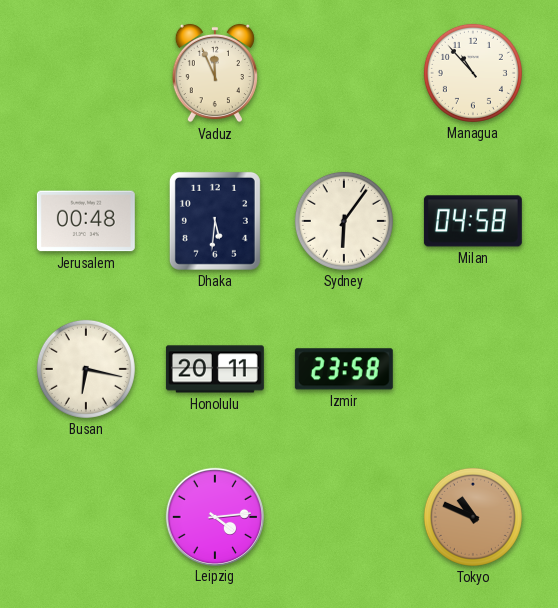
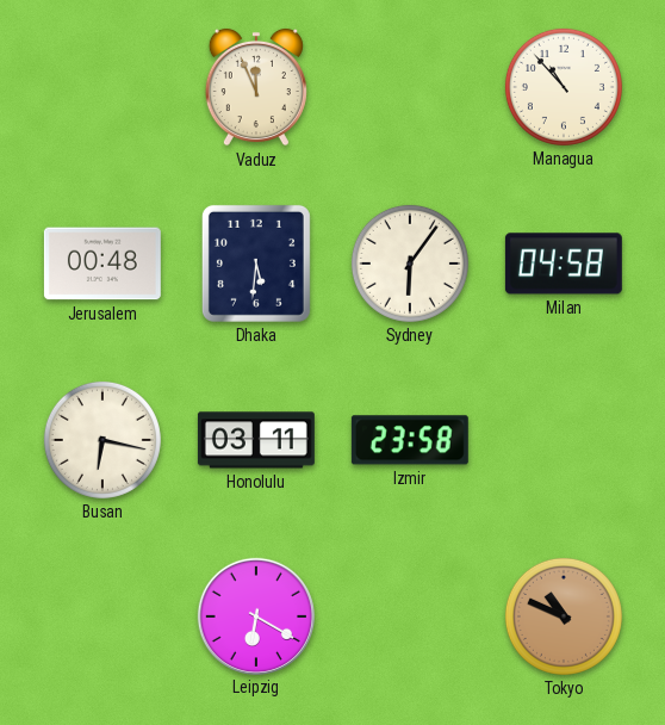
Honolulu: 20:11 -> 03:11
Leipzig: 4:14 -> 6:20
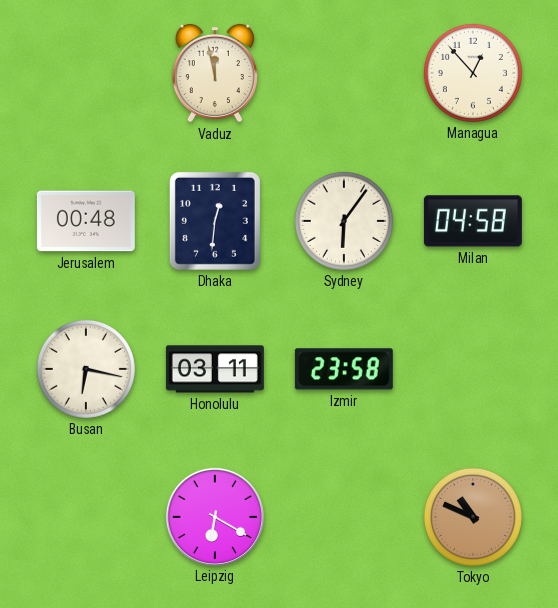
Vaduz: 11:56 -> 11:58
Managua: 10:53 -> 12:53
Dhaka: 5:31 -> 12:31
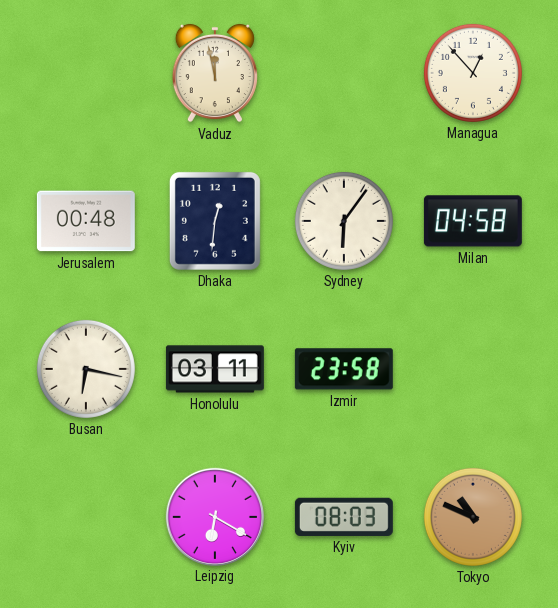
Kyiv: none -> 08:03
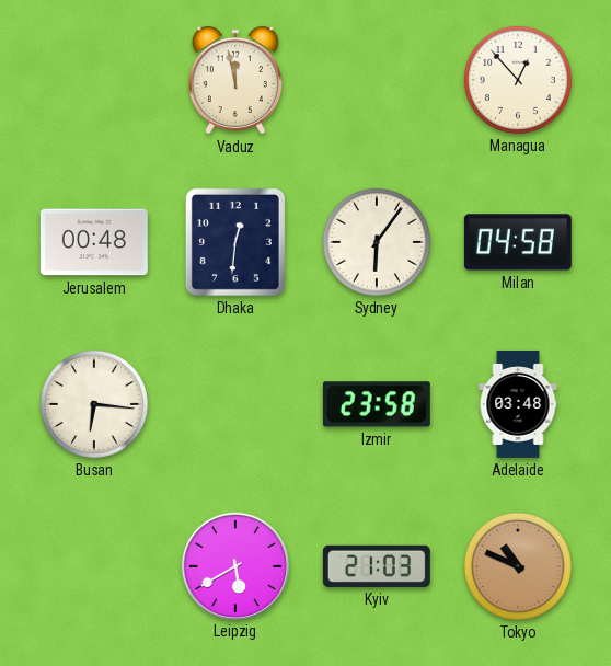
Busan: 6:17 -> 6:16
Honolulu: 03:11 -> none
Adelaide: none -> 03:48
Leipzig: 6:20 -> 5:40
Kyiv: 08:03 -> 21:03
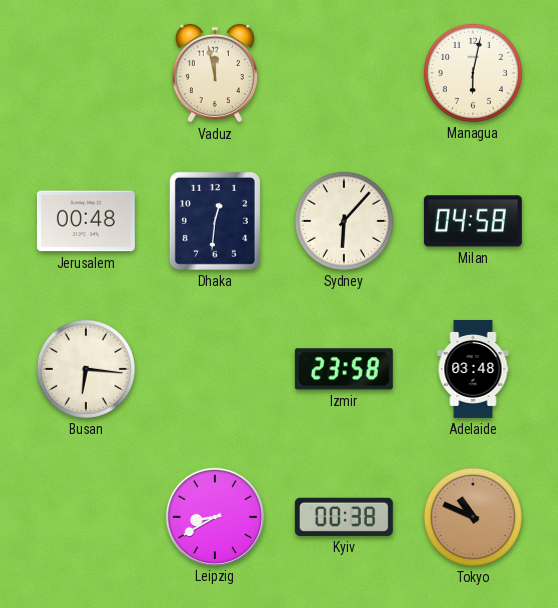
Managua: 12:53 -> 6:02
Sydney: 6:06 -> 6:07
Leipzig: 5:40 -> 8:40
Kyiv: 21:03 -> 00:38
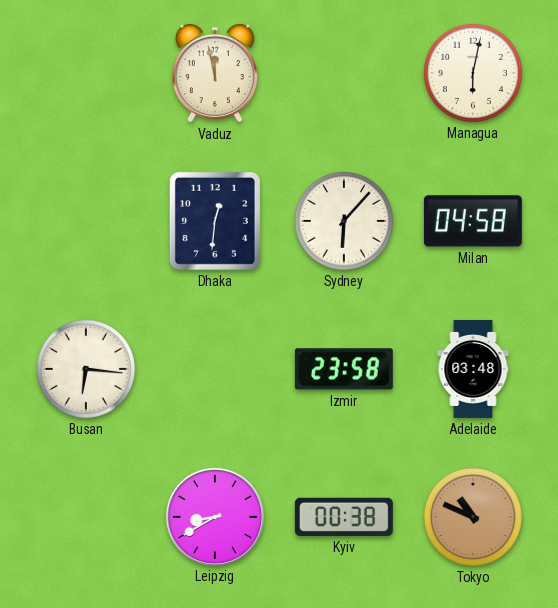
Jerusalem: 00:48 -> none
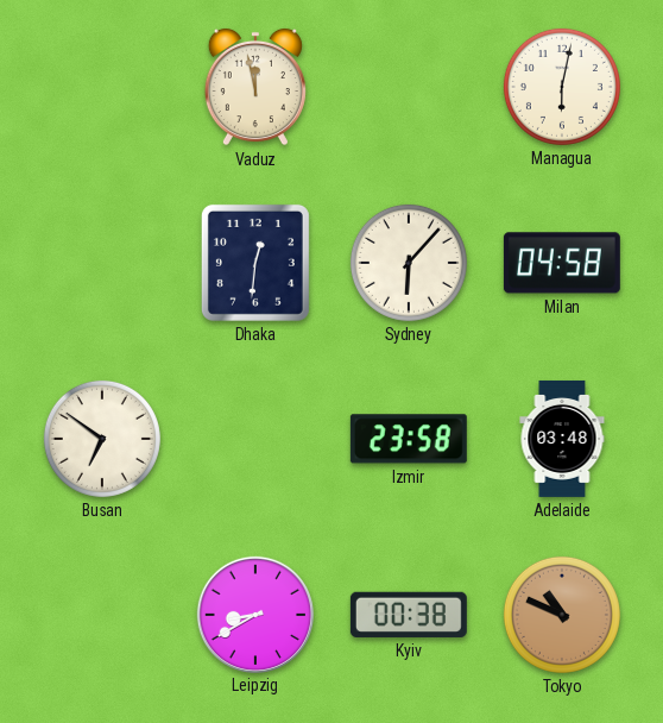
Busan: 6:16 -> 6:51
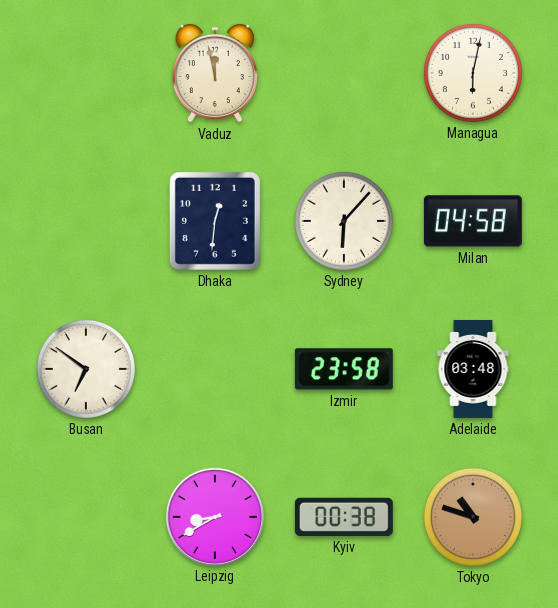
Tokyo: 10:49 -> 10:48
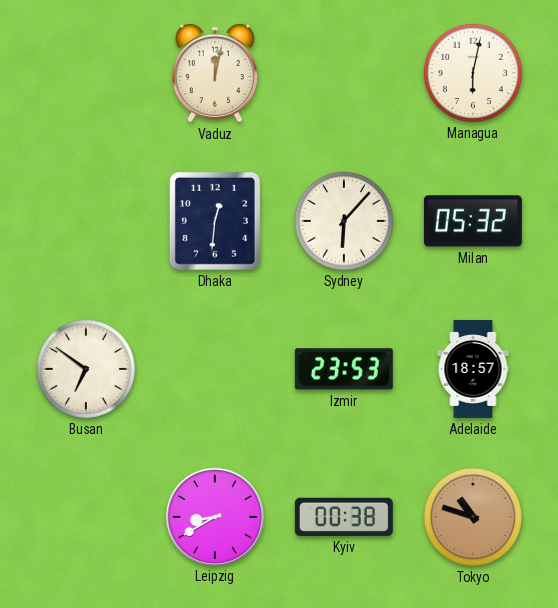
Vaduz: 11:58 -> 12:02
Milan: 04:58 -> 05:32
Izmir: 23:58 -> 23:53
Adelaide: 03:48 -> 18:57
